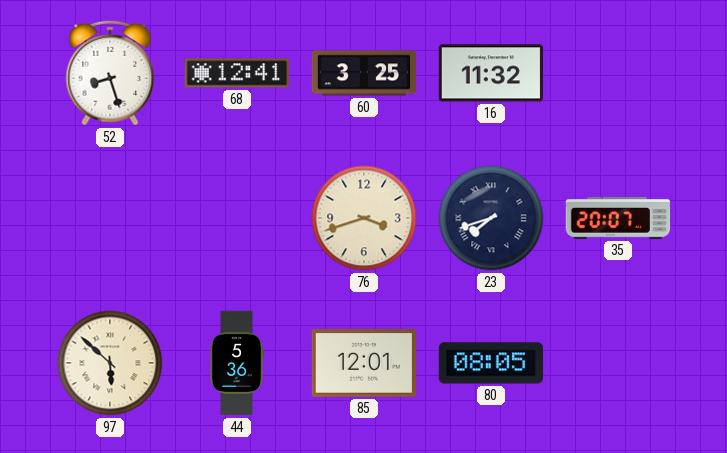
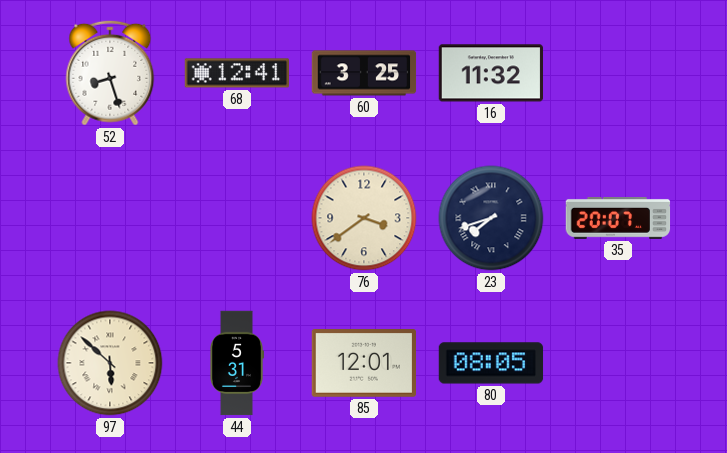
76: 3:42 -> 3:39
44: 5:36 -> 5:31
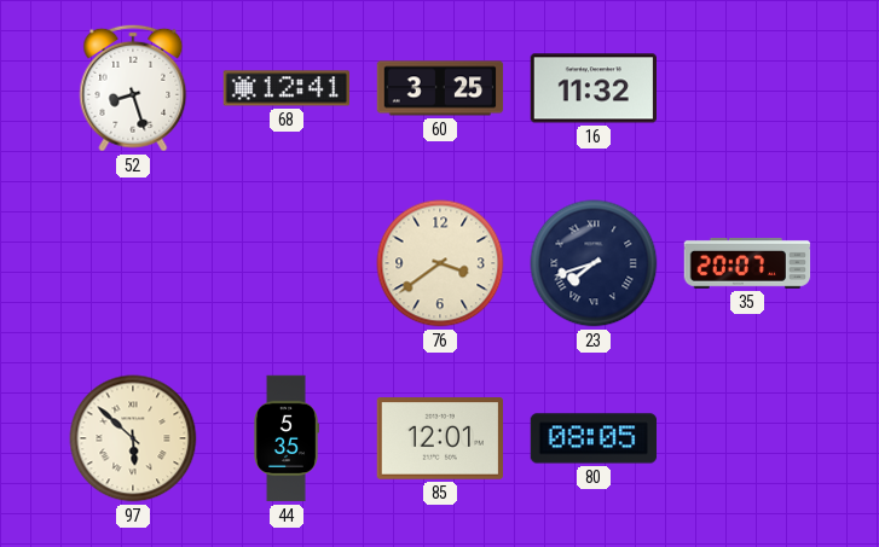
44: 5:31 -> 5:35
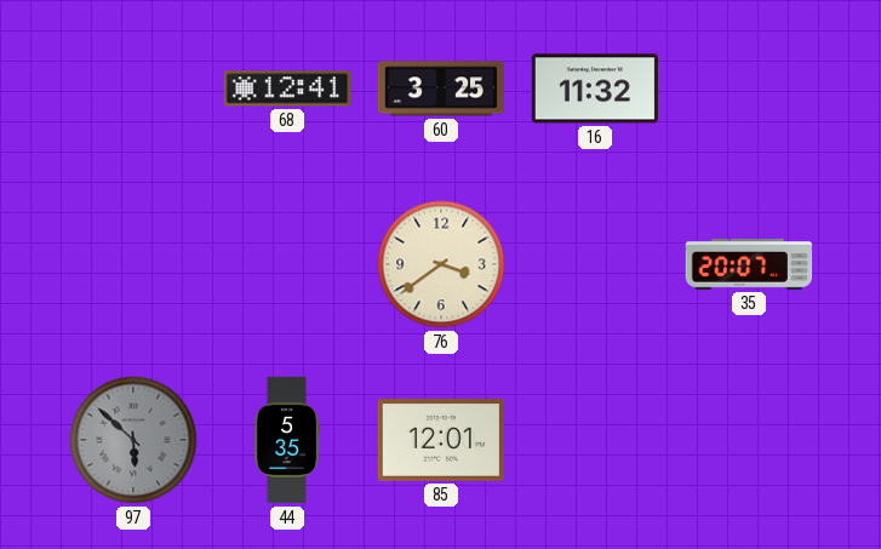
52: 8:27 -> none
23: 7:42 -> none
97 dial: cream -> grey
80: 08:05 -> none
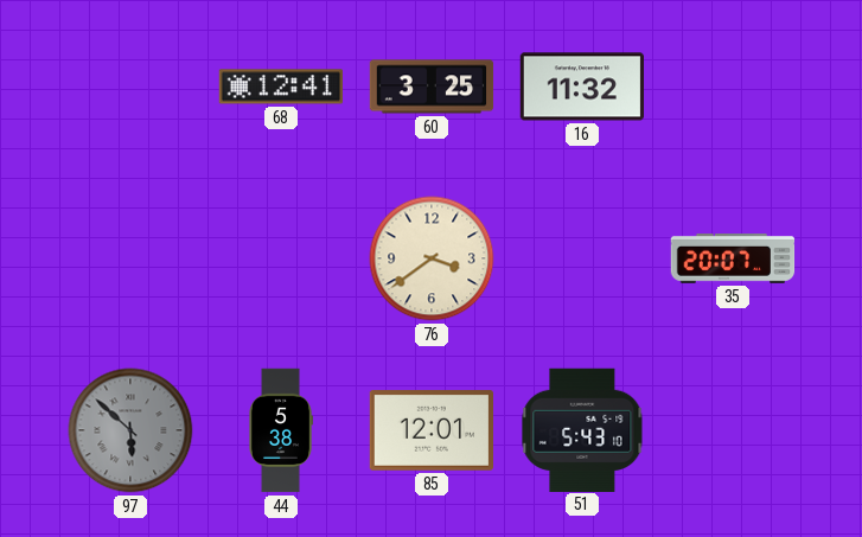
44: 5:35 -> 5:38
51: none -> 5:43
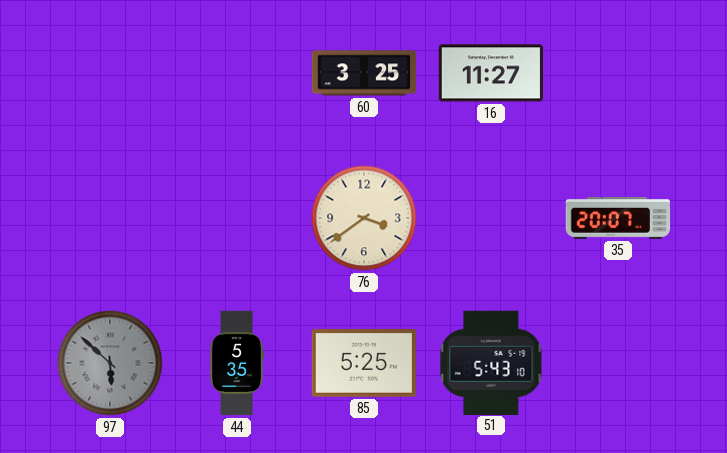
68: 12:41 -> none
16: 11:32 -> 11:27
44: 5:38 -> 5:35
85: 12:01 -> 5:25
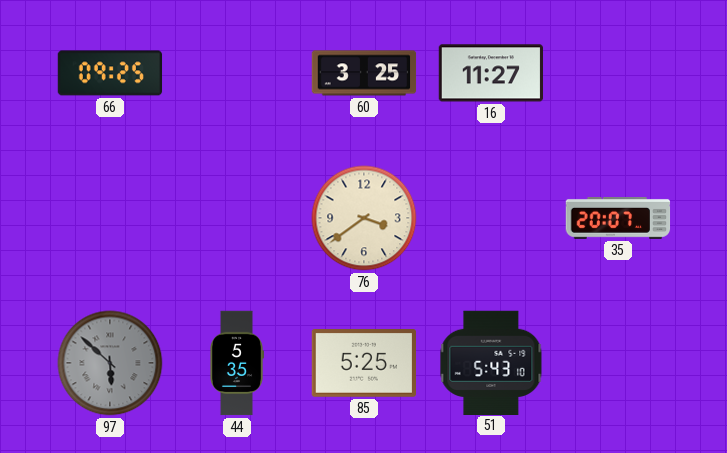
66: none -> 09:25
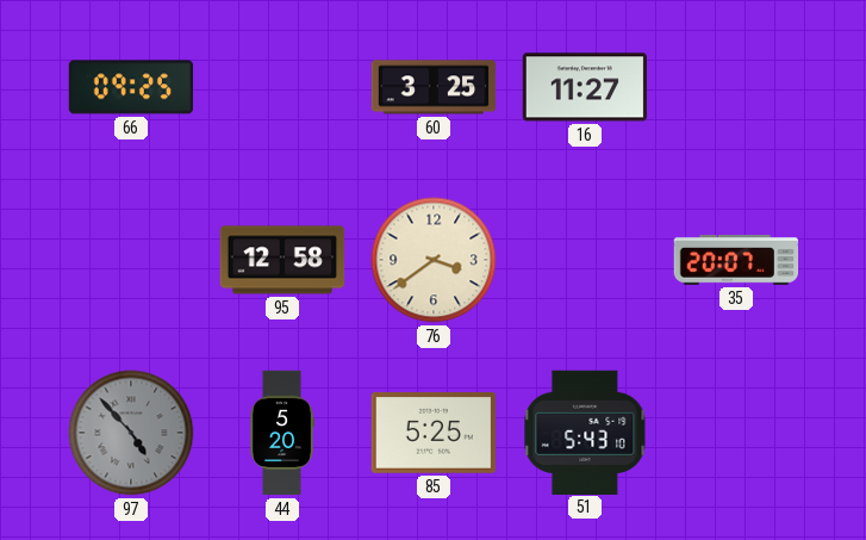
95: none -> 12:58
97: 5:52 -> 4:53
44: 5:35 -> 5:20
